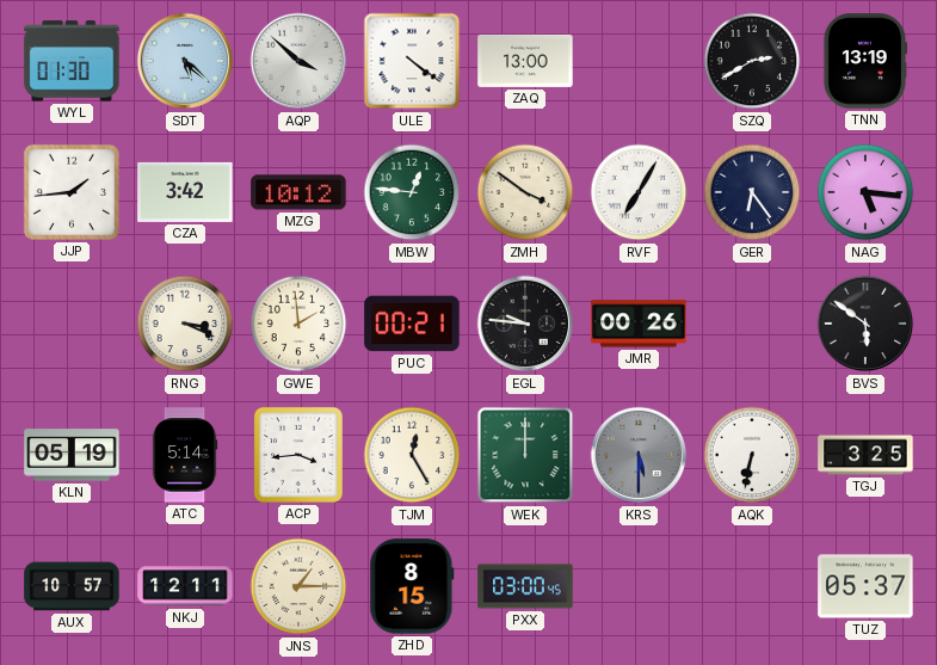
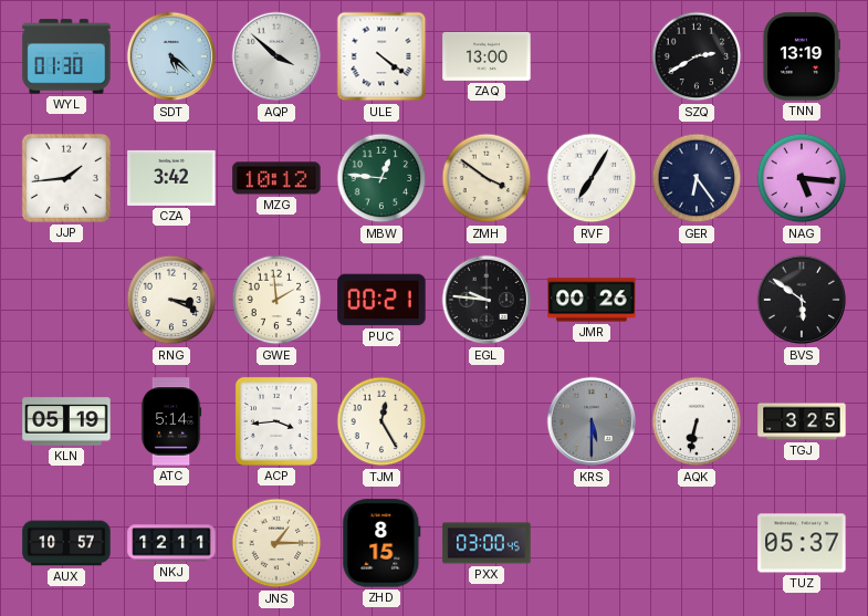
WEK: 12:00 -> none
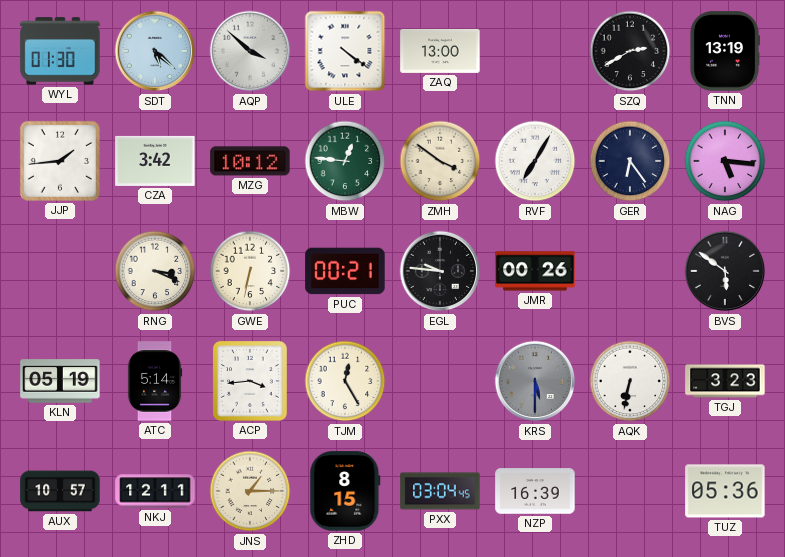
GWE: 1:59 -> 6:32
TGJ: 3:25 -> 3:23
PXX: 03:00 -> 03:04
NZP: none -> 16:39
TUZ: 05:37 -> 05:36
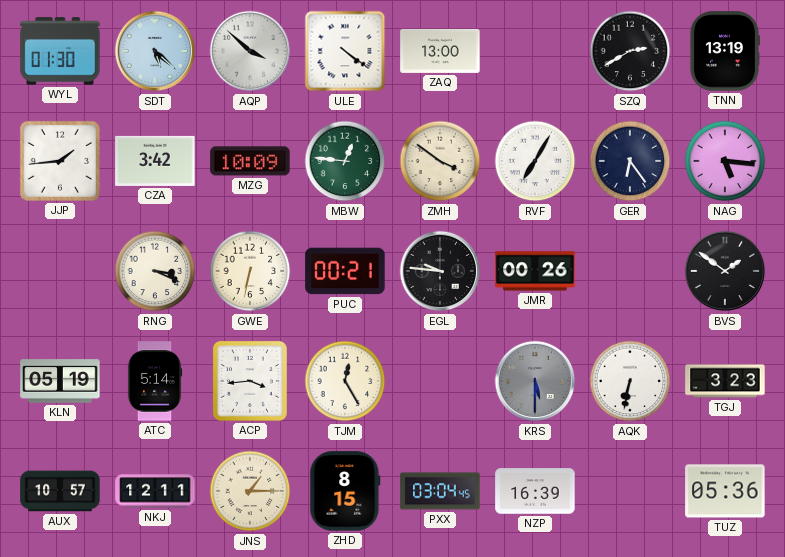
MZG: 10:12 -> 10:09
BVS: 5:51 -> 1:51
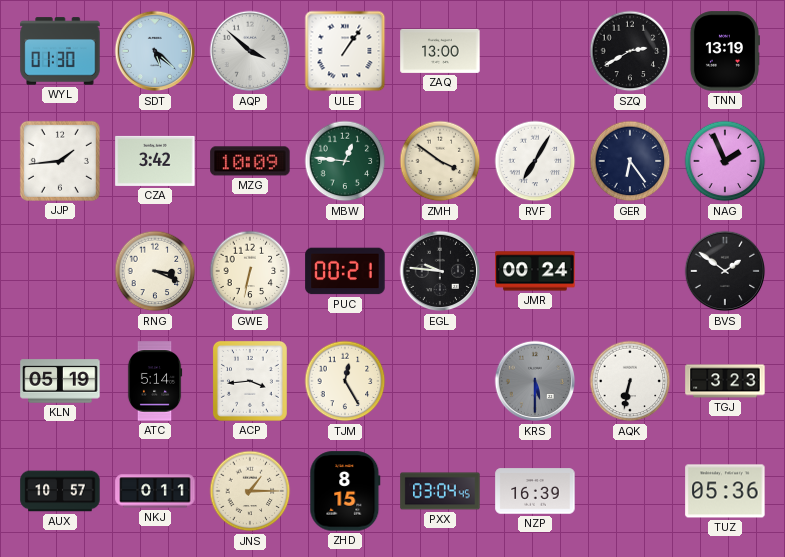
ULE: 4:21 -> 1:06
NAG: 5:16 -> 1:56
JMR: 00:26 -> 00:24
NKJ: 12:11 -> 0:11
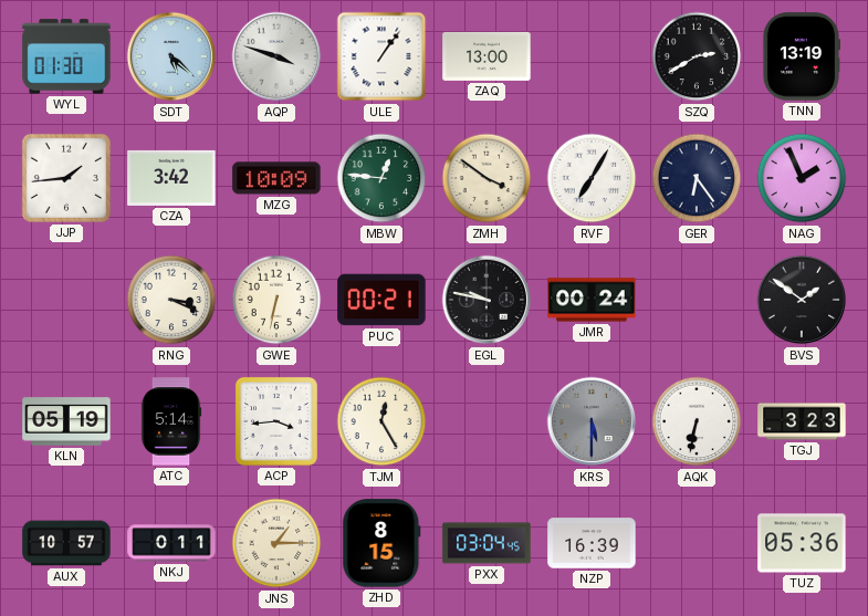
AQP: 3:52 -> 3:48
EGL: 9:46 -> 9:47
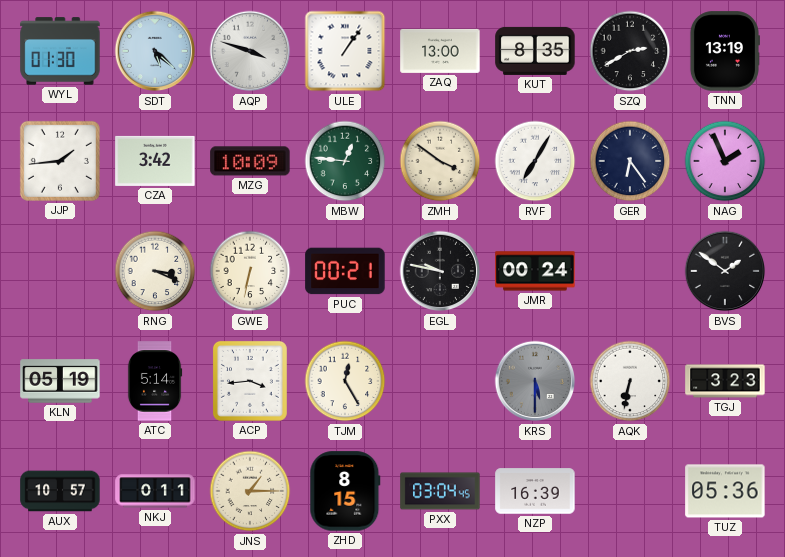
KUT: none -> 8:35
